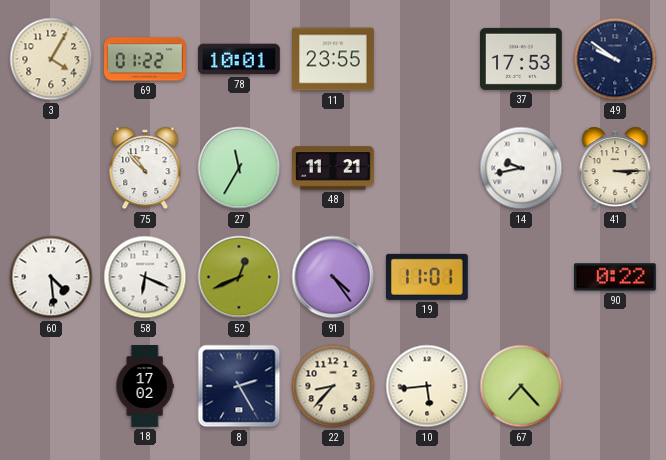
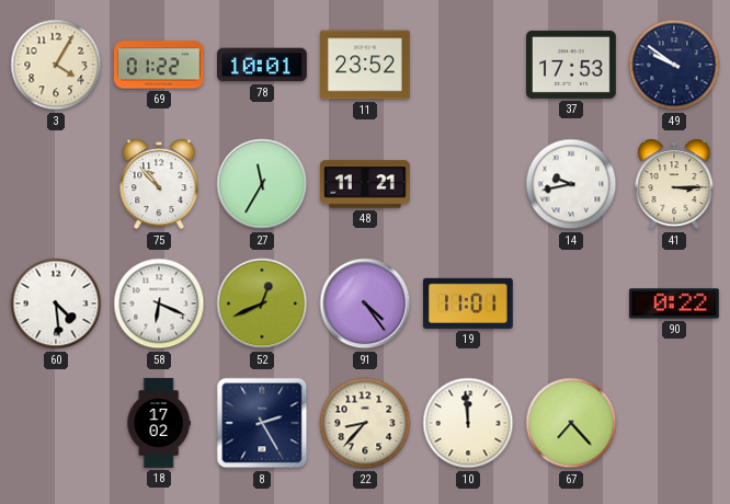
11: 23:55 -> 23:52
10: 5:44 -> 11:59
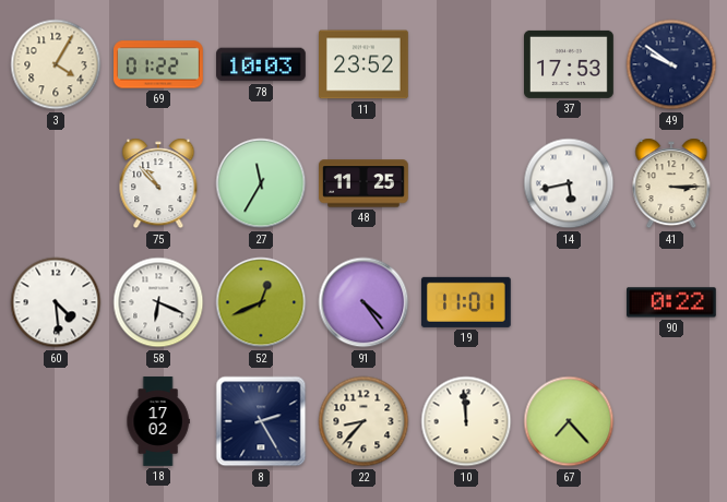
78: 10:01 -> 10:03
48: 11:21 -> 11:25
14: 9:43 -> 5:43
